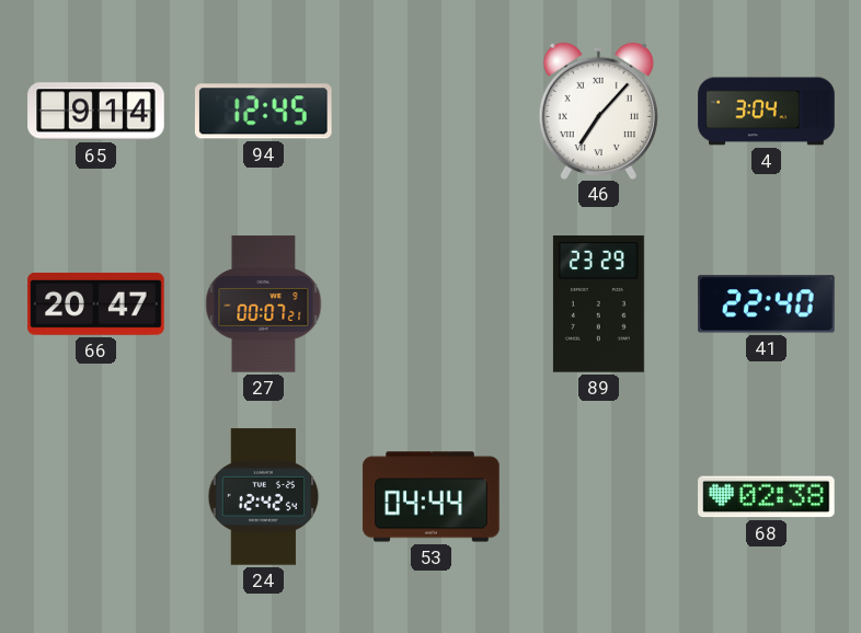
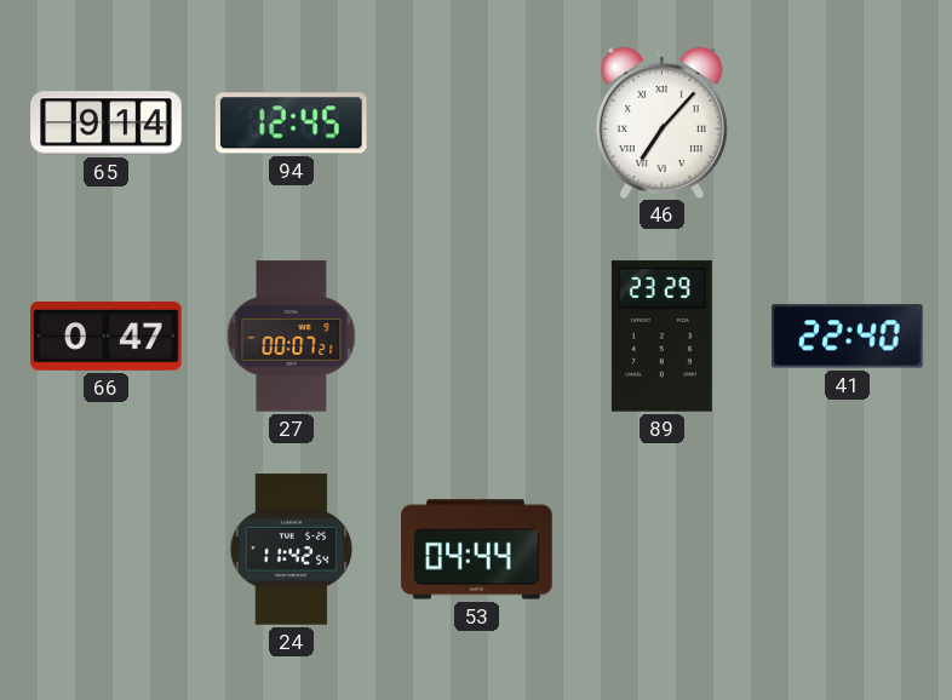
4: 3:04 -> none
66: 20:47 -> 0:47
24: 12:42 -> 11:42
68: 02:38 -> none
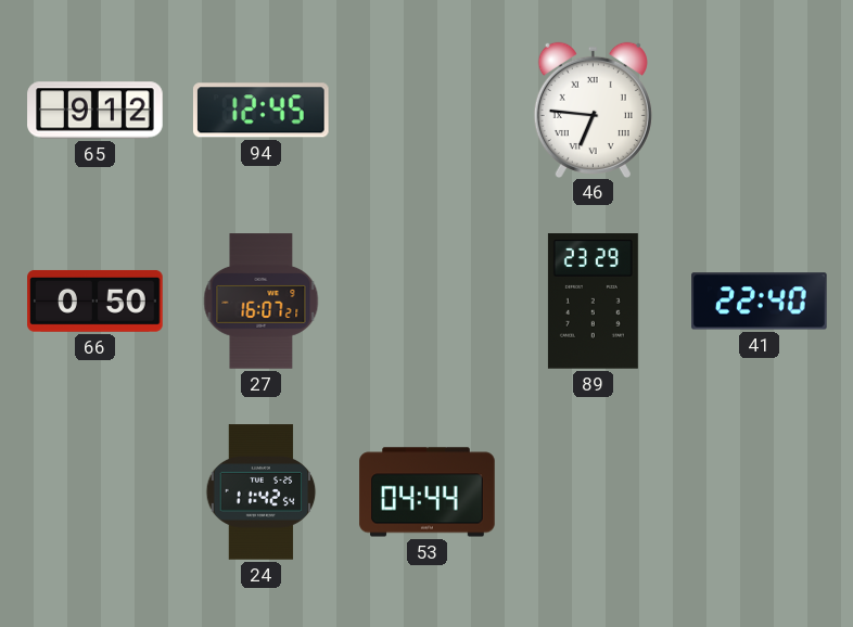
65: 9:14 -> 9:12
46: 7:07 -> 6:46
66: 0:47 -> 0:50
27: 00:07 -> 16:07
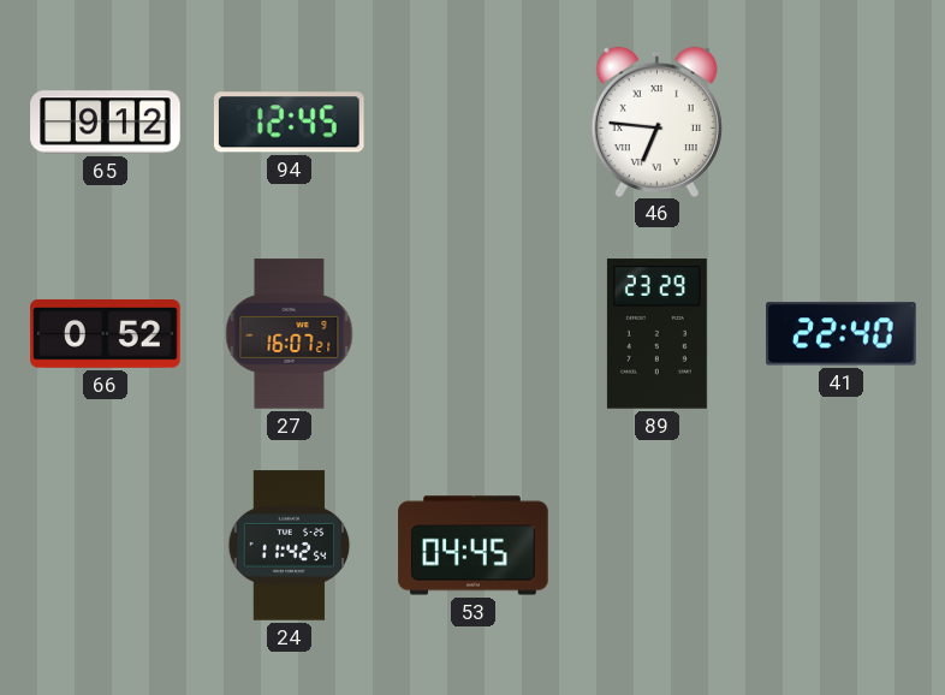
66: 0:50 -> 0:52
53: 04:44 -> 04:45
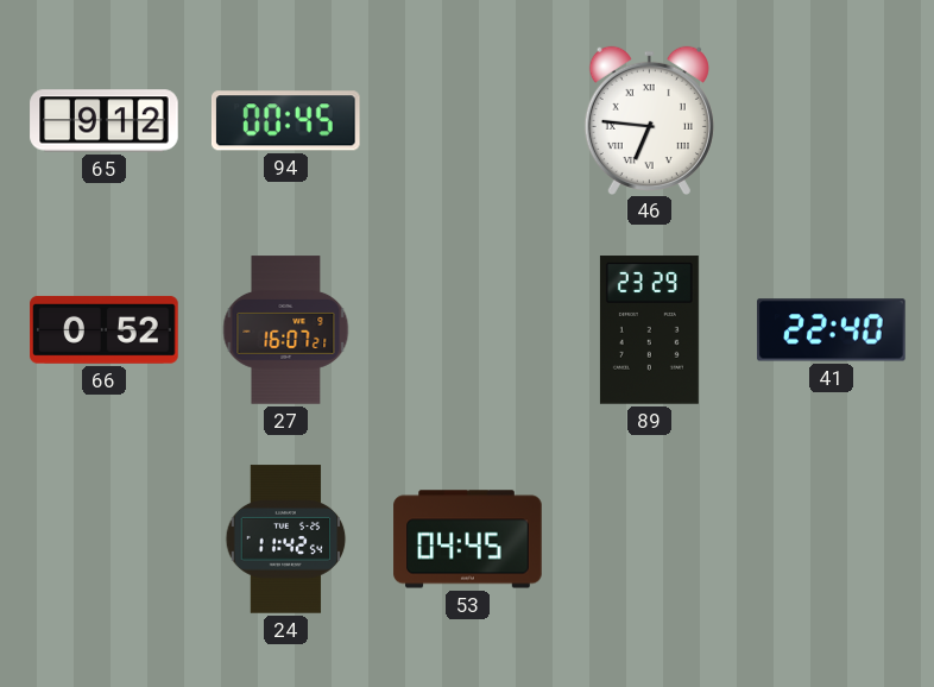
94: 12:45 -> 00:45
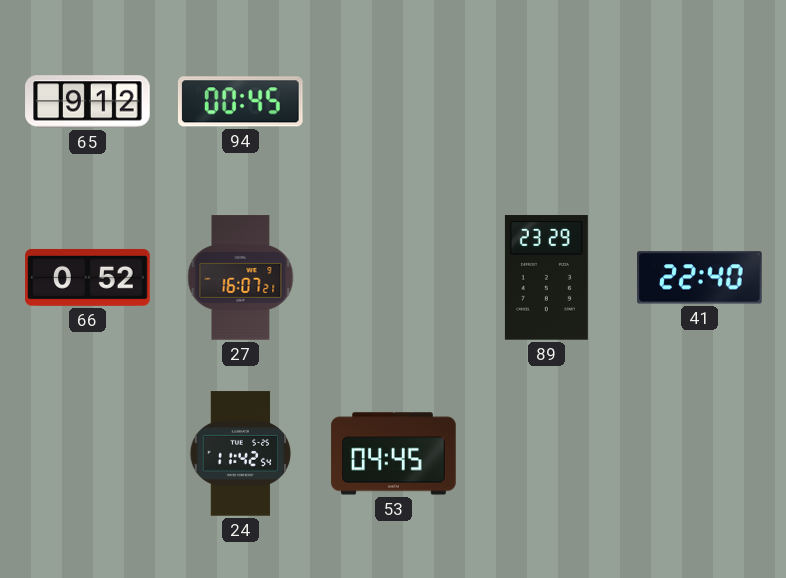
46: 6:46 -> none
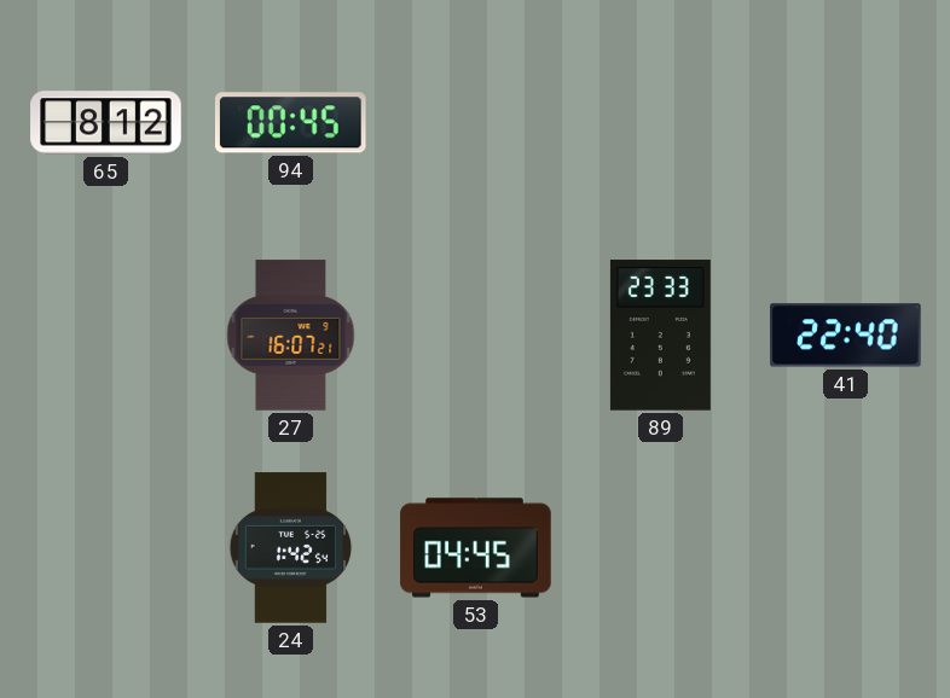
65: 9:12 -> 8:12
66: 0:52 -> none
89: 23:29 -> 23:33
24: 11:42 -> 1:42
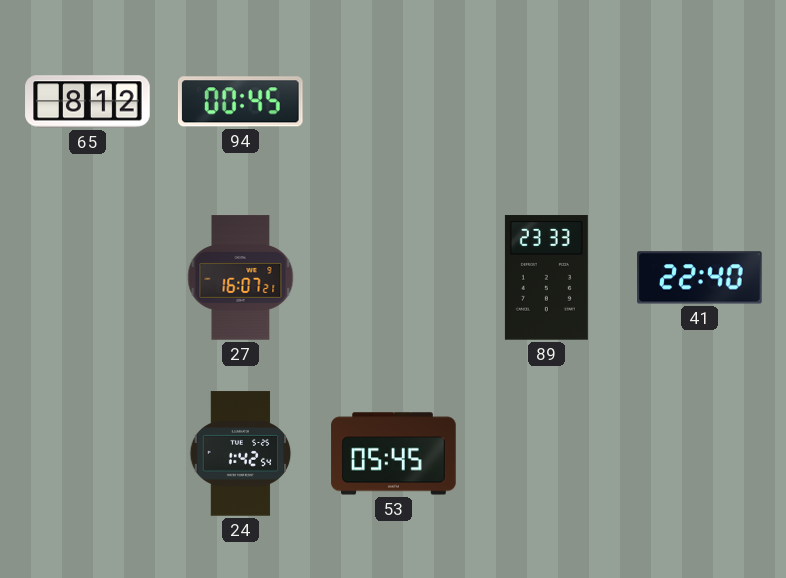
53: 04:45 -> 05:45
